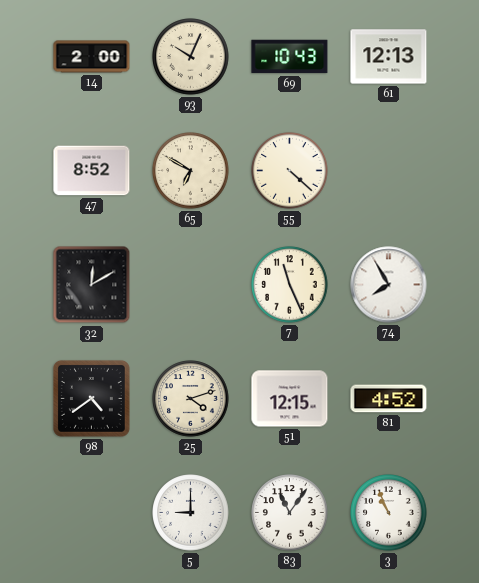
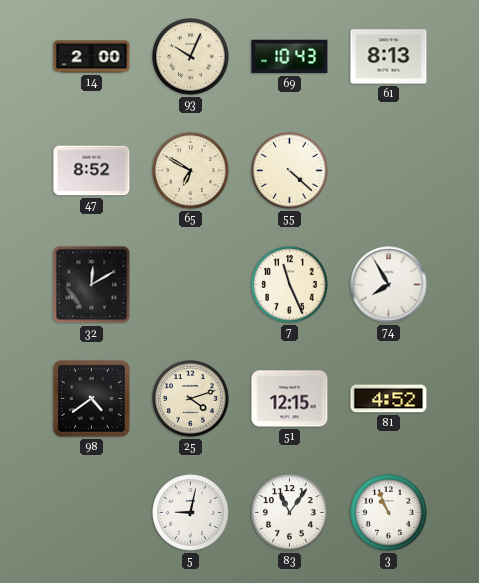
61: 12:13 -> 8:13
5: 9:00 -> 9:02
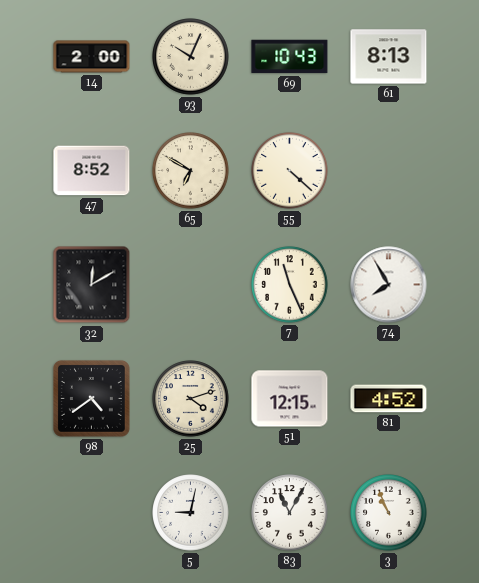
83: 11:06 -> 11:05
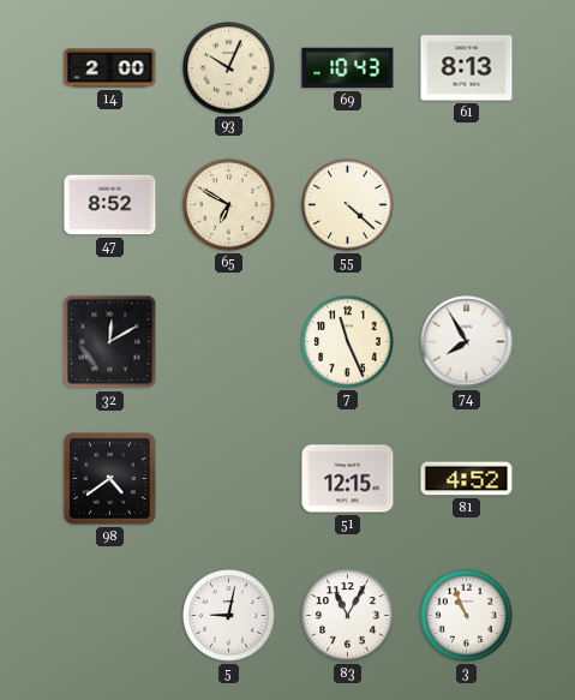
25: 4:12 -> none
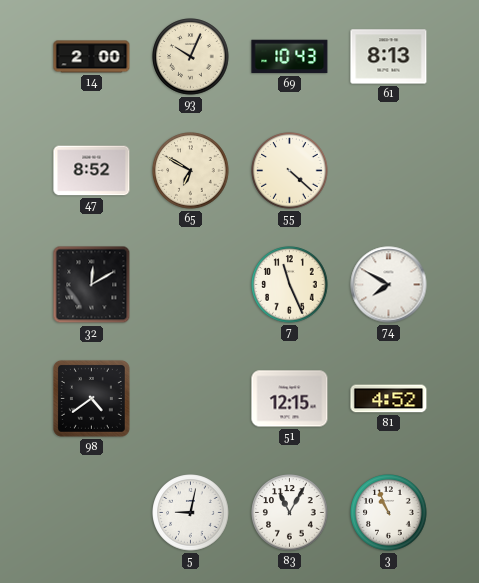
74: 7:55 -> 7:50
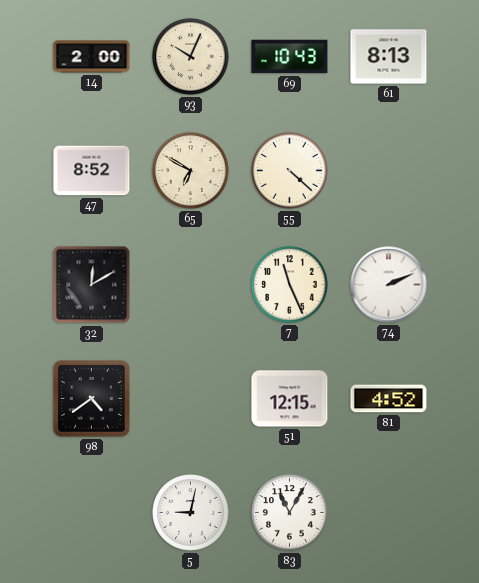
74: 7:50 -> 2:11
3: 10:56 -> none
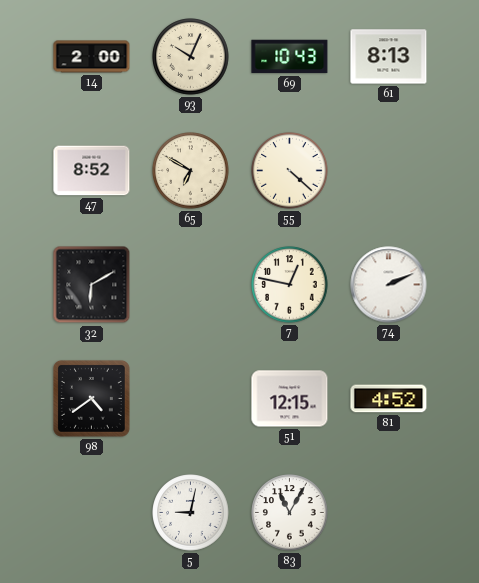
32: 12:10 -> 6:10
7: 11:26 -> 12:47
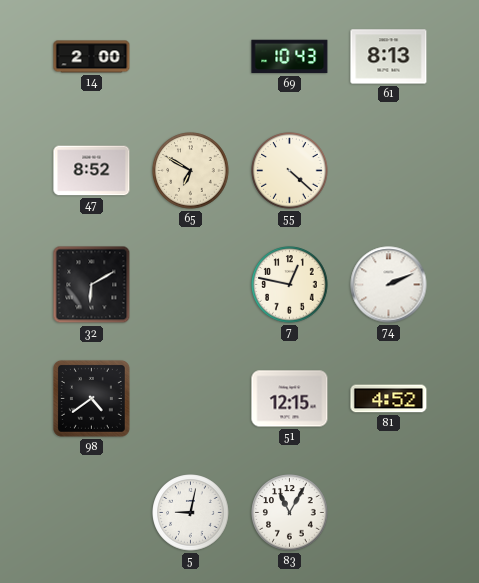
93: 10:04 -> none
